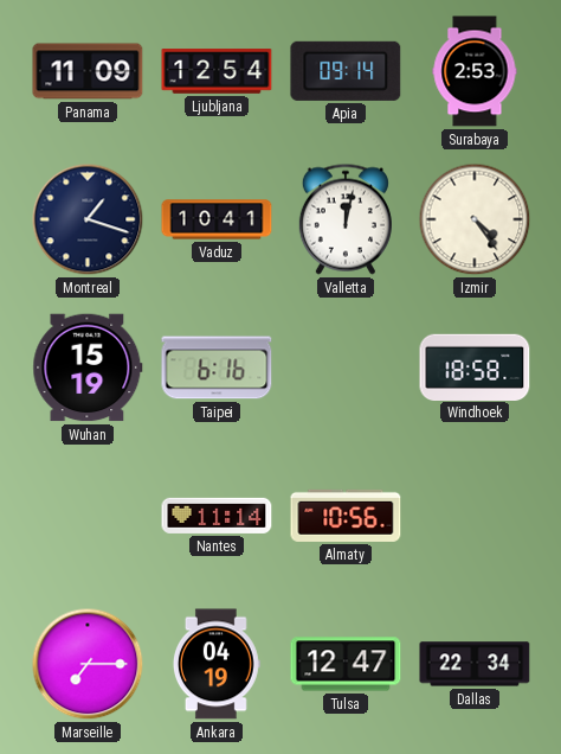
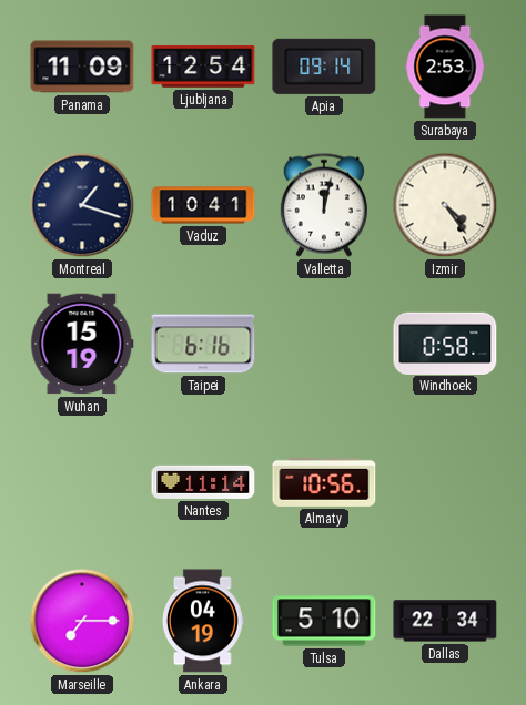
Windhoek: 18:58 -> 0:58
Tulsa: 12:47 -> 5:10
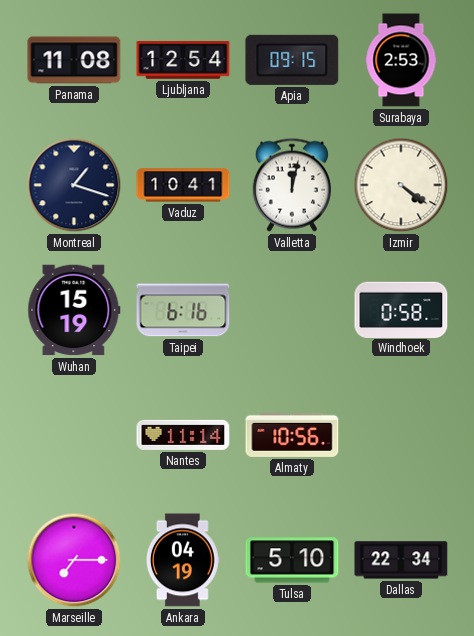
Panama: 11:09 -> 11:08
Apia: 09:14 -> 09:15
Izmir: 4:24 -> 4:21
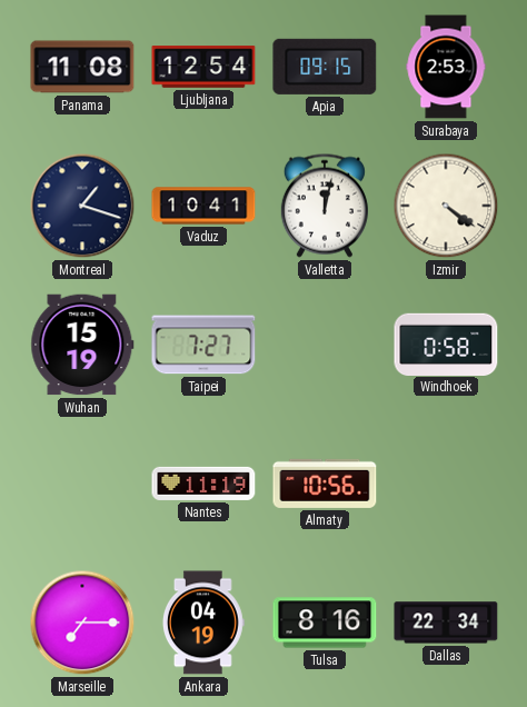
Taipei: 6:16 -> 7:27
Nantes: 11:14 -> 11:19
Tulsa: 5:10 -> 8:16
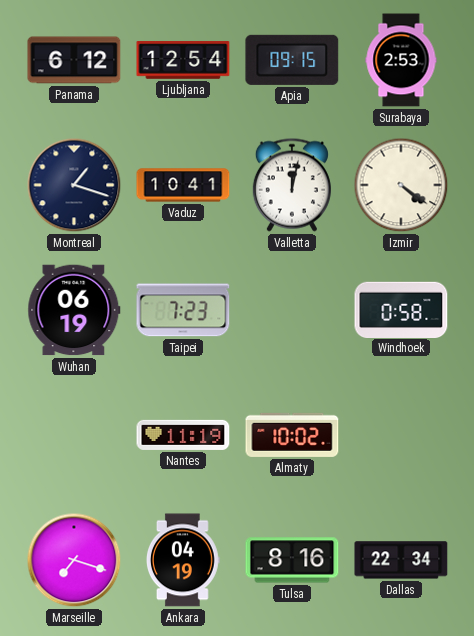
Panama: 11:08 -> 6:12
Wuhan: 15:19 -> 06:19
Taipei: 7:27 -> 7:23
Almaty: 10:56 -> 10:02
Marseille: 7:15 -> 7:18
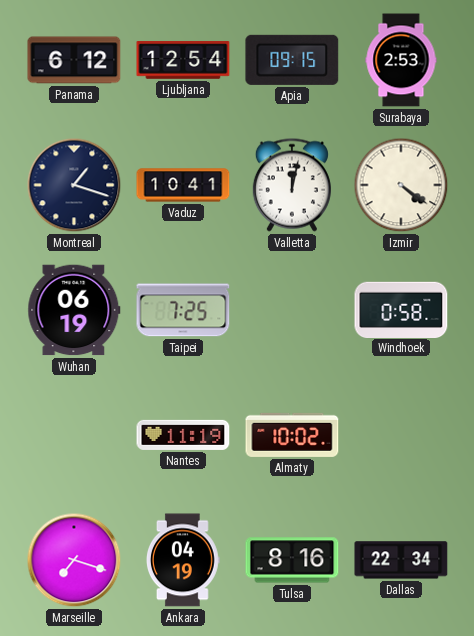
Taipei: 7:23 -> 7:25
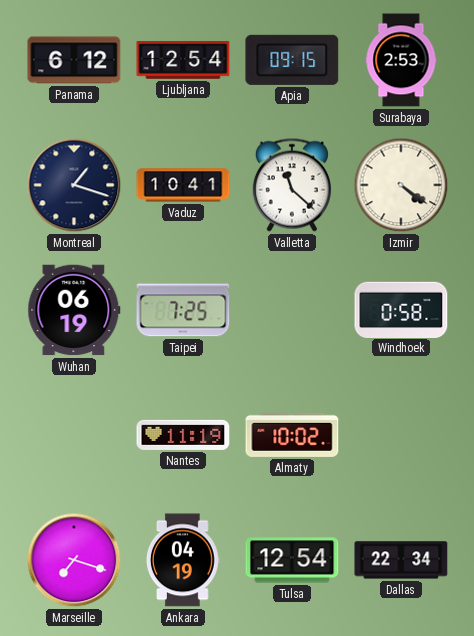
Valletta: 12:02 -> 11:22
Tulsa: 8:16 -> 12:54
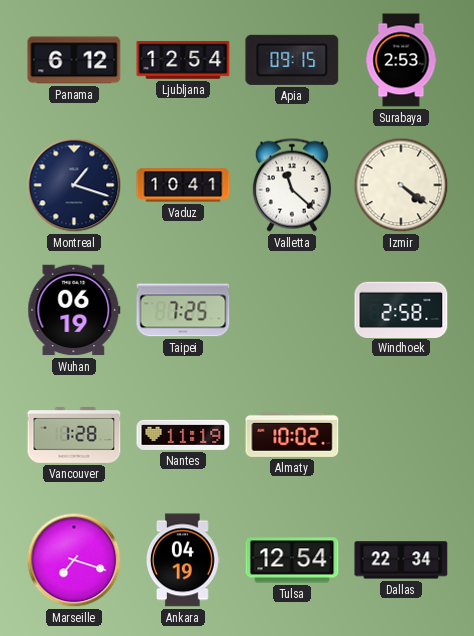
Windhoek: 0:58 -> 2:58
Vancouver: none -> 1:28
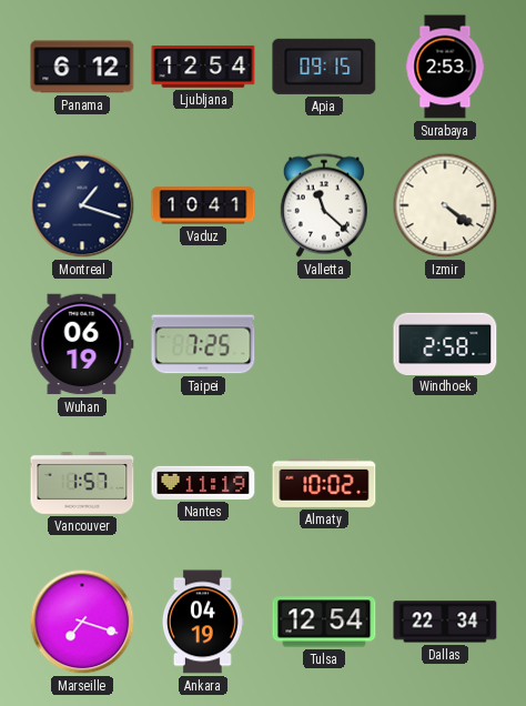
Vancouver: 1:28 -> 1:57
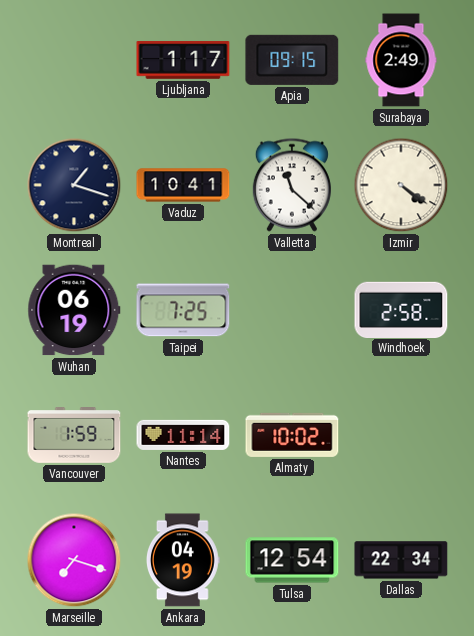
Panama: 6:12 -> none
Ljubljana: 12:54 -> 1:17
Surabaya: 2:53 -> 2:49
Vancouver: 1:57 -> 1:59
Nantes: 11:19 -> 11:14
